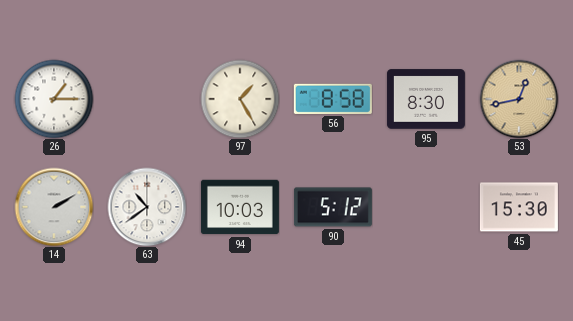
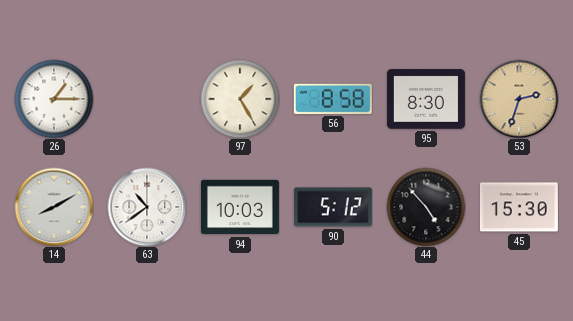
53: 12:43 -> 2:33
14: 2:10 -> 8:10
44: none -> 4:53
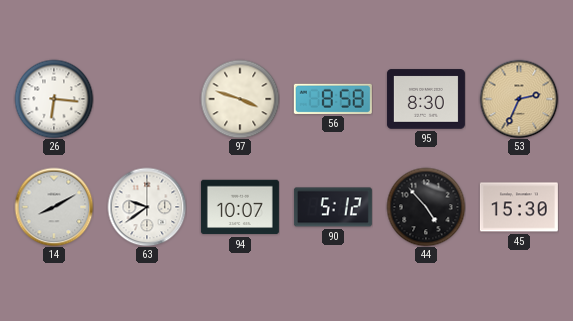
26: 1:15 -> 6:16
97: 1:25 -> 3:48
53: 2:33 -> 2:34
63: 10:39 -> 9:39
94: 10:03 -> 10:07
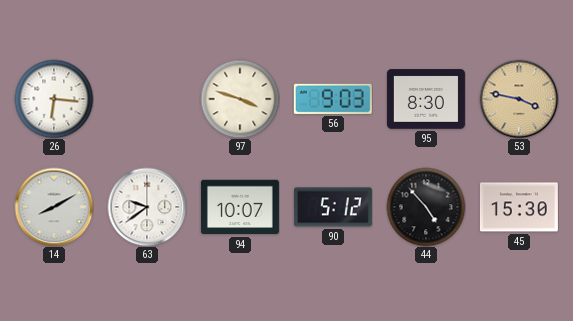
56: 8:58 -> 9:03
53: 2:34 -> 3:47
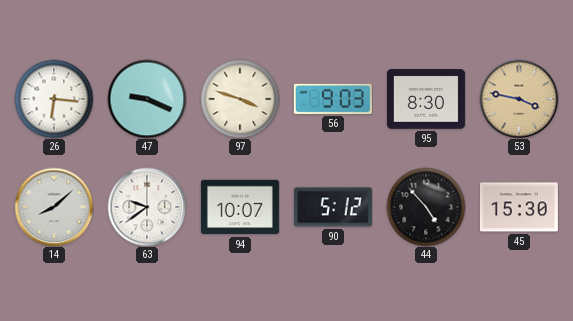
47: none -> 9:19
14: 8:10 -> 8:08
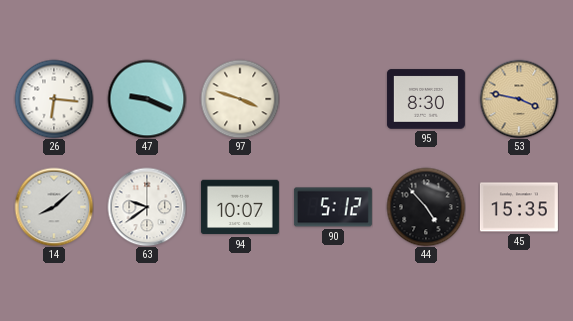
56: 9:03 -> none
45: 15:30 -> 15:35
